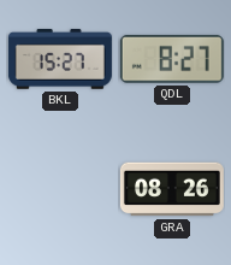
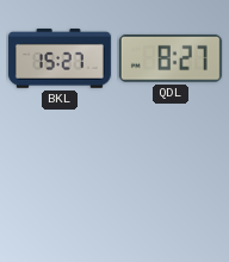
GRA: 08:26 -> none
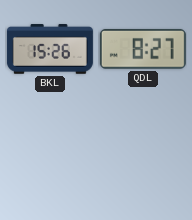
BKL: 15:27 -> 15:26
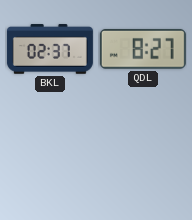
BKL: 15:26 -> 02:37
